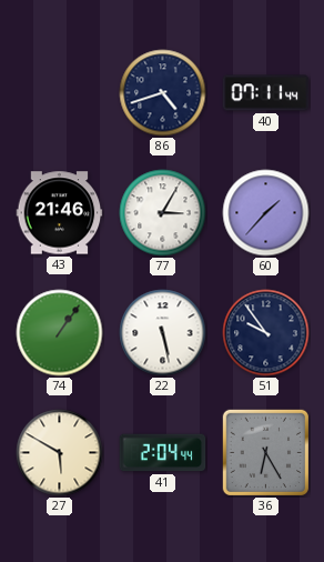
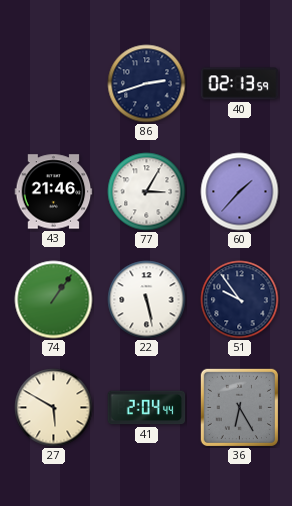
86: 4:42 -> 2:42
40: 07:11 -> 02:13
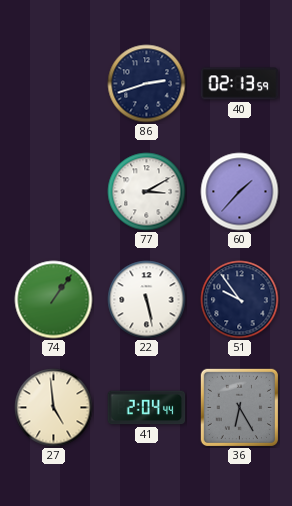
43: 21:46 -> none
77: 3:05 -> 3:10
27: 5:50 -> 4:59
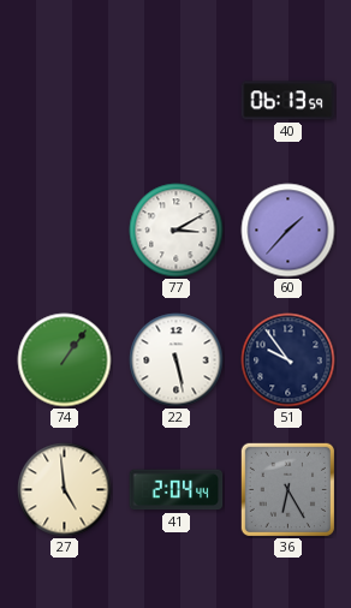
86: 2:42 -> none
40: 02:13 -> 06:13
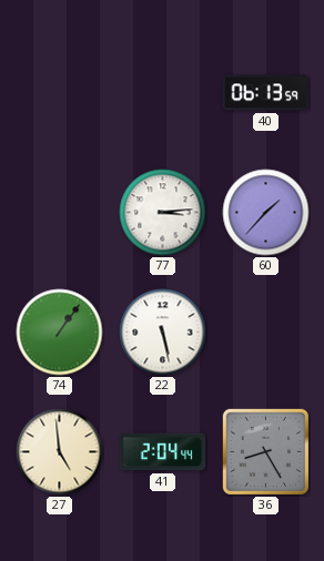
77: 3:10 -> 3:14
51: 9:54 -> none
36: 6:25 -> 8:25
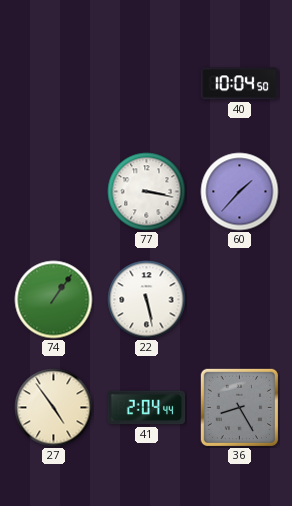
40: 06:13 -> 10:04
77: 3:14 -> 3:17
27: 4:59 -> 4:54
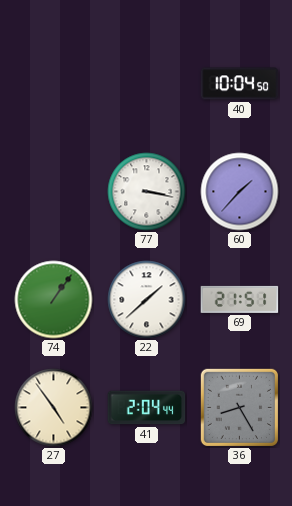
22: 5:28 -> 1:38
69: none -> 21:51
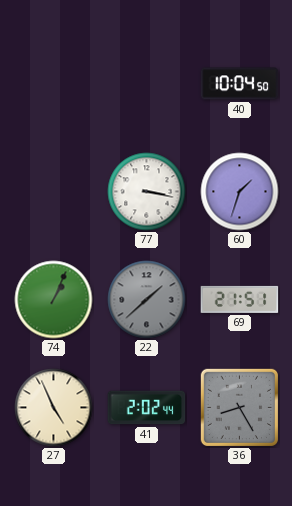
60: 1:37 -> 1:33
74: 1:06 -> 1:04
22 dial: white -> grey
27: 4:54 -> 4:56
41: 2:04 -> 2:02
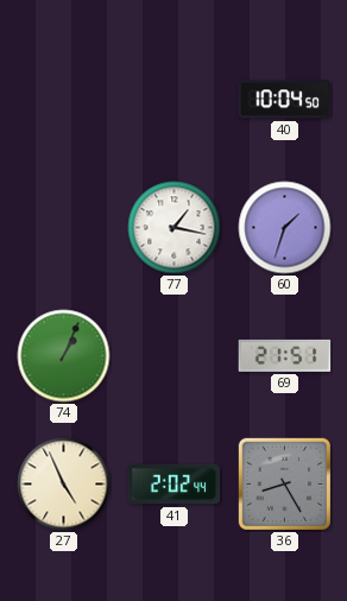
77: 3:17 -> 1:17
22: 1:38 -> none
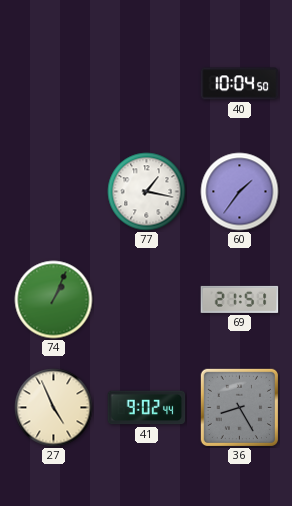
60: 1:33 -> 1:36
41: 2:02 -> 9:02
